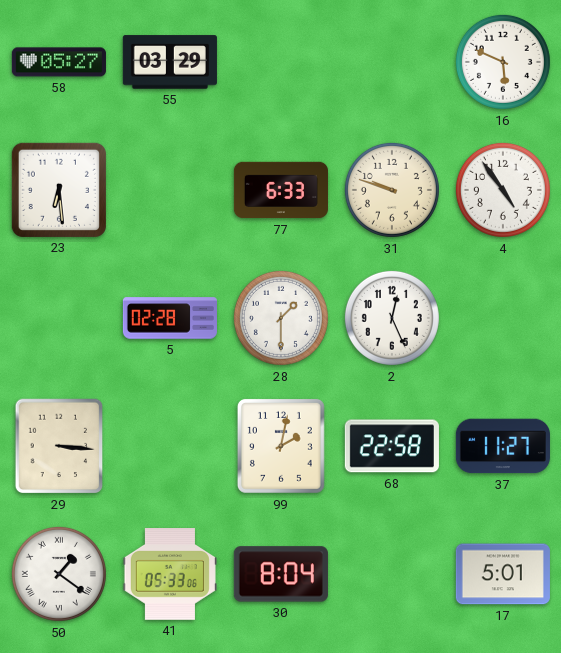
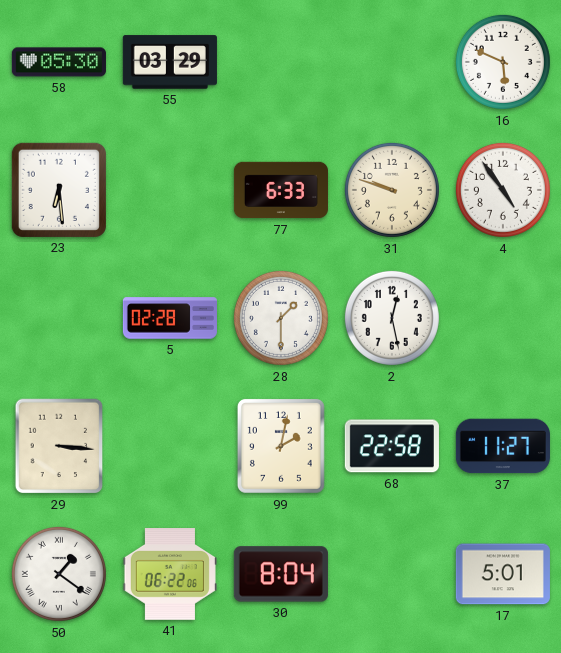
58: 05:27 -> 05:30
2: 12:26 -> 12:28
41: 05:33 -> 06:22
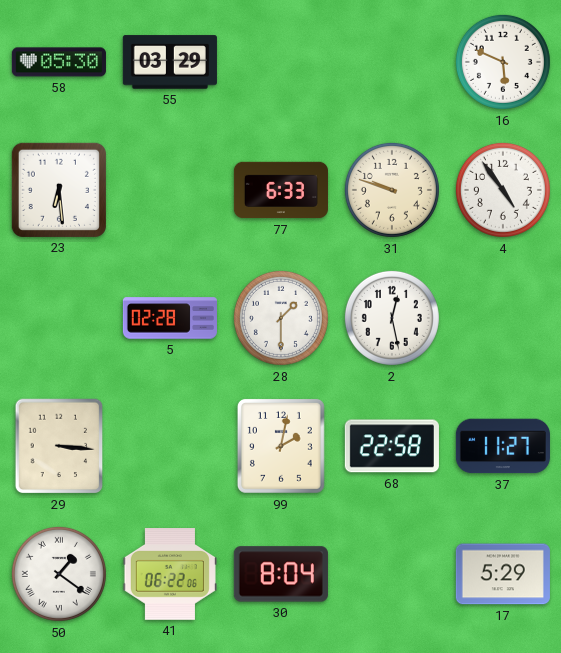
17: 5:01 -> 5:29
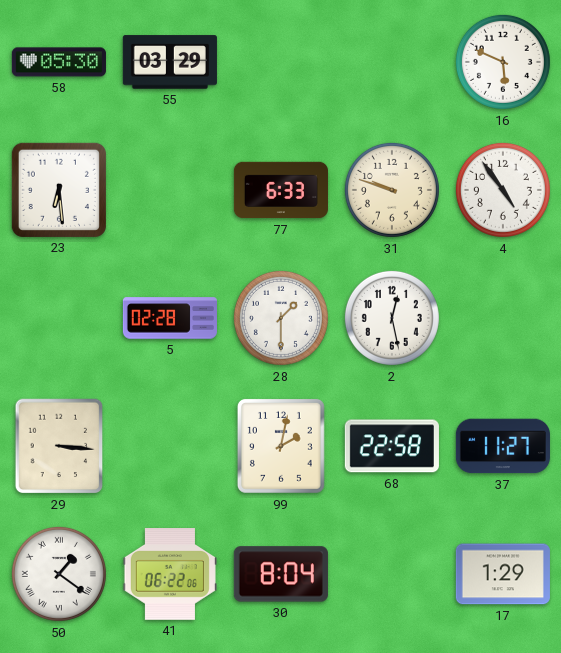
17: 5:29 -> 1:29
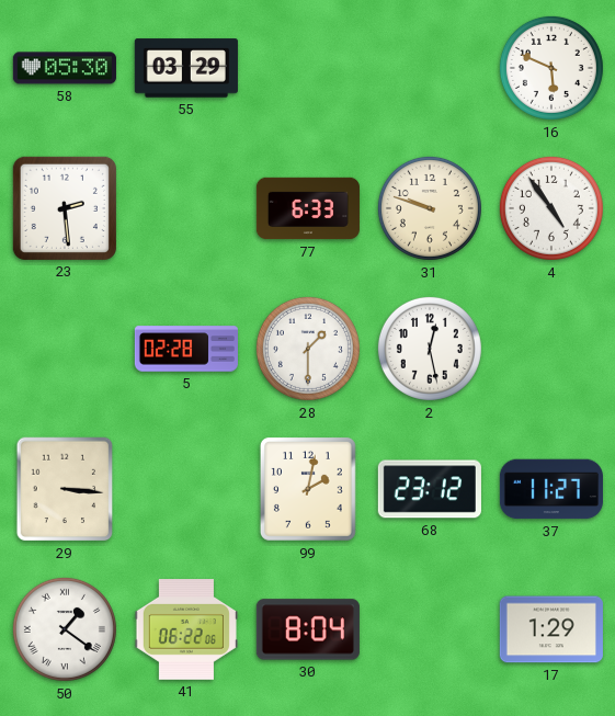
23: 6:29 -> 2:29
68: 22:58 -> 23:12
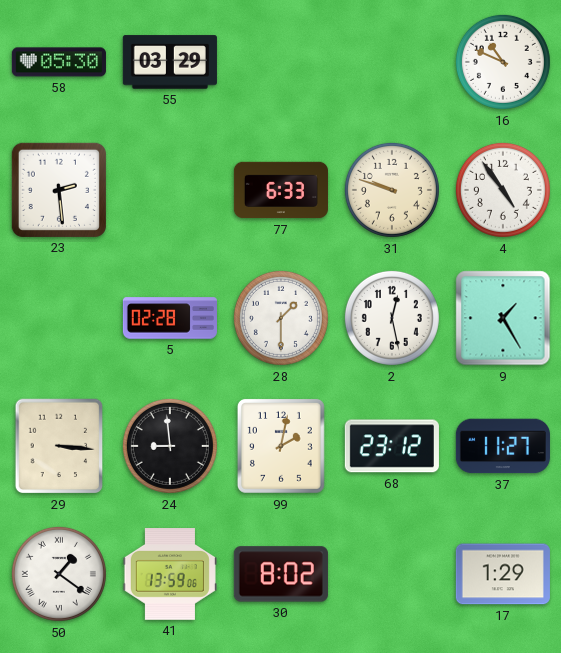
16: 5:49 -> 10:49
9: none -> 1:25
24: none -> 8:59
41: 06:22 -> 13:59
30: 8:04 -> 8:02
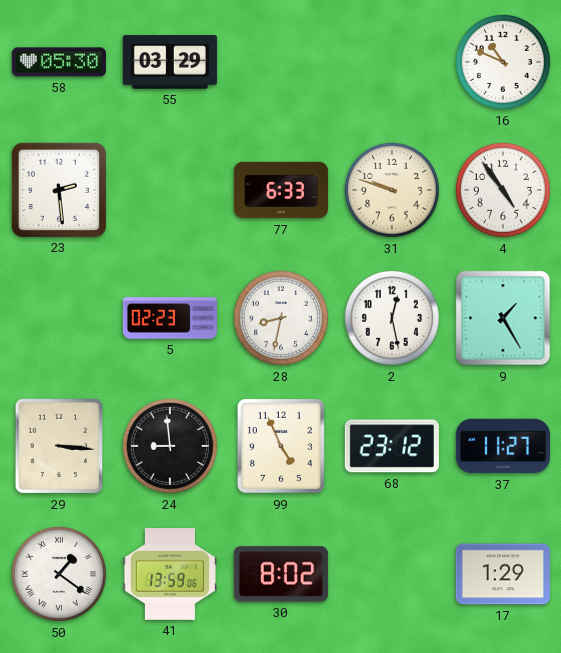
5: 02:28 -> 02:23
28: 1:30 -> 8:32
99: 2:02 -> 4:56
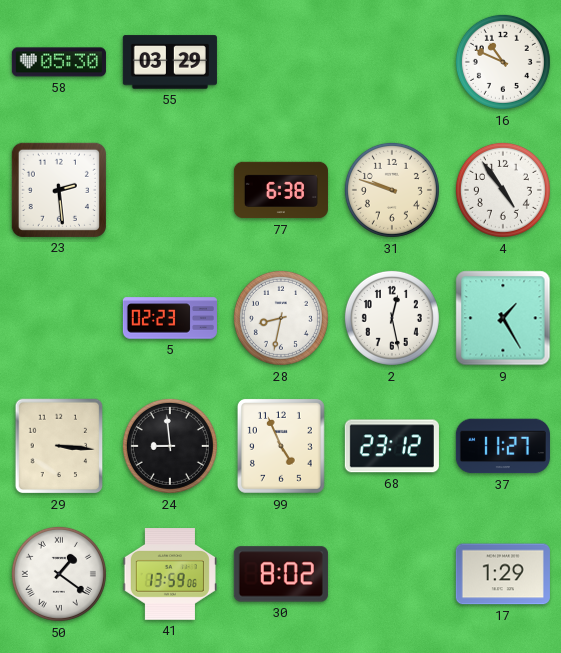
77: 6:33 -> 6:38
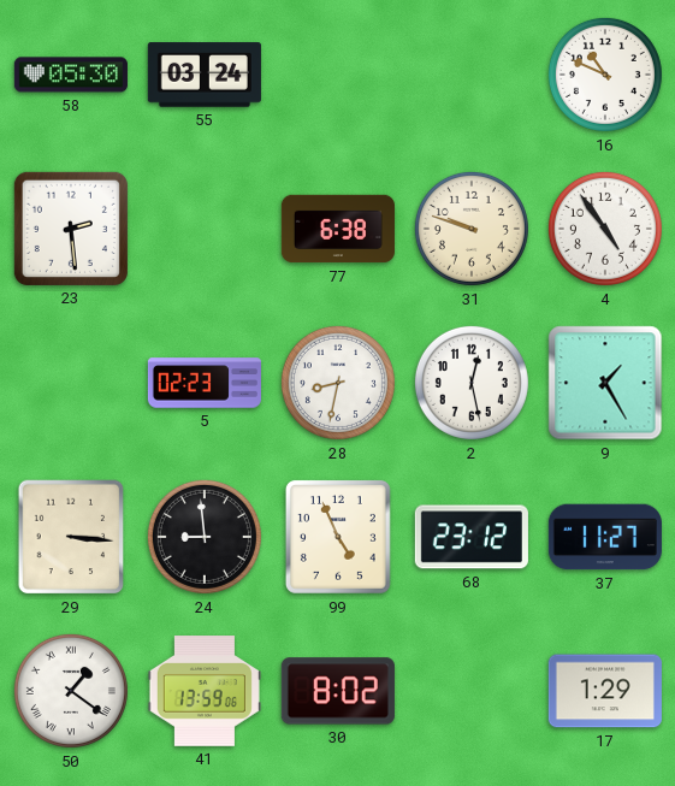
55: 03:29 -> 03:24
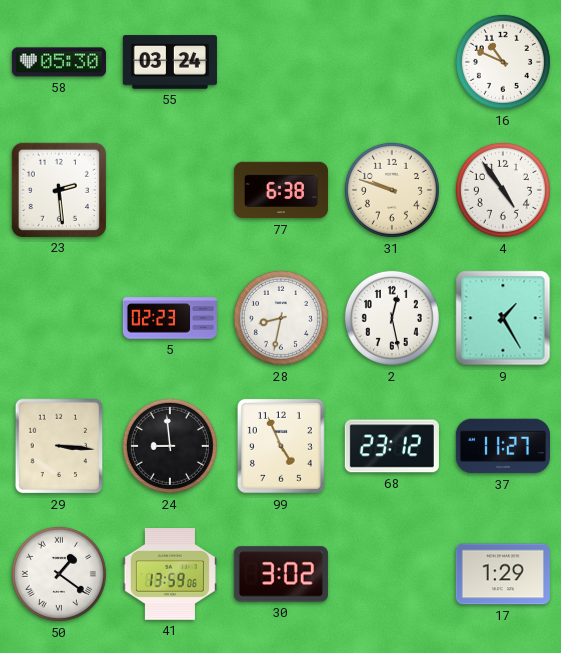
30: 8:02 -> 3:02
